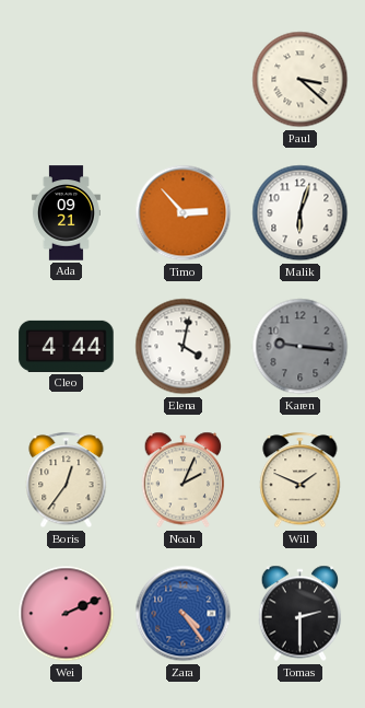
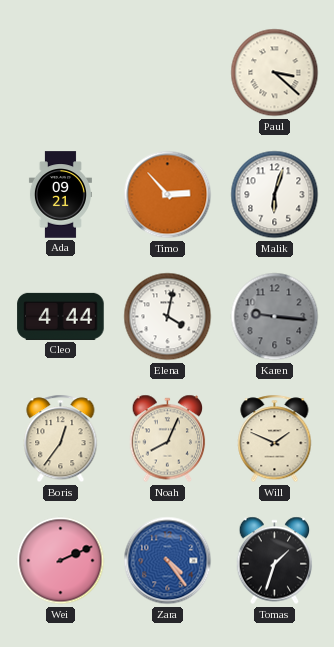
Noah: 2:04 -> 8:04
Tomas: 2:30 -> 1:33
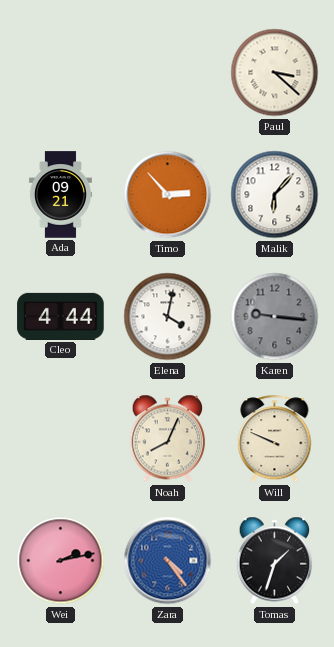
Malik: 6:03 -> 6:07
Boris: 12:36 -> none
Will: 1:49 -> 9:49
Wei: 2:11 -> 2:13
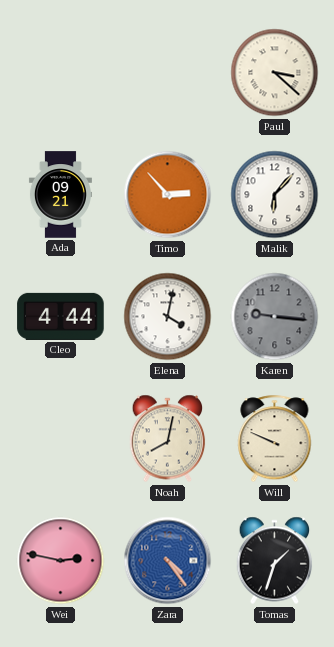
Noah: 8:04 -> 8:02
Wei: 2:13 -> 2:47
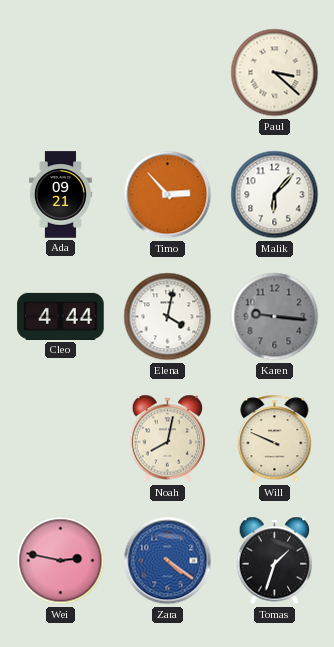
Zara: 4:24 -> 4:21
